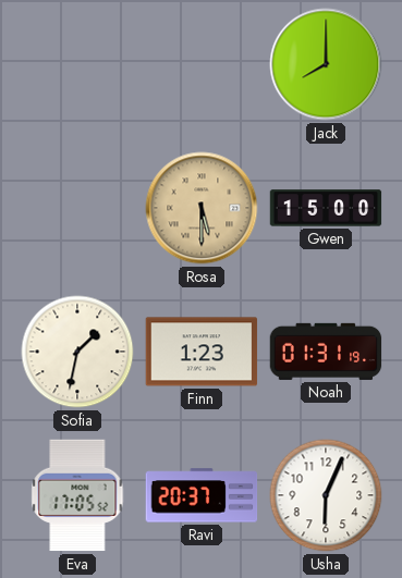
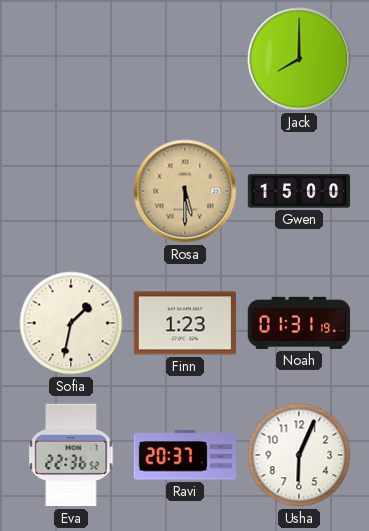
Eva: 17:05 -> 22:36
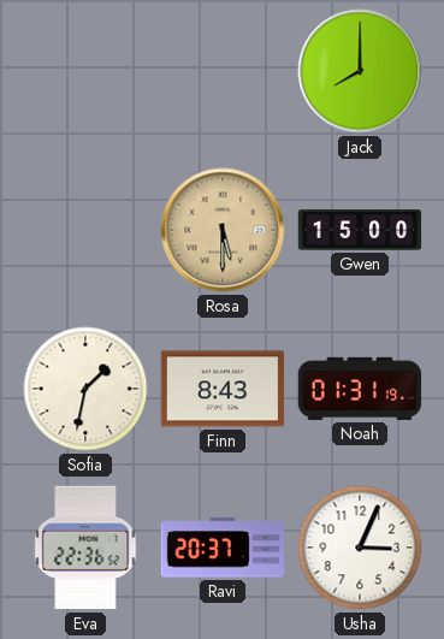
Finn: 1:23 -> 8:43
Usha: 6:04 -> 3:04
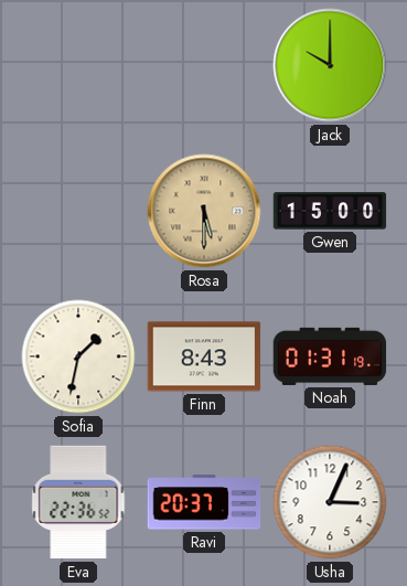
Jack: 8:00 -> 10:00
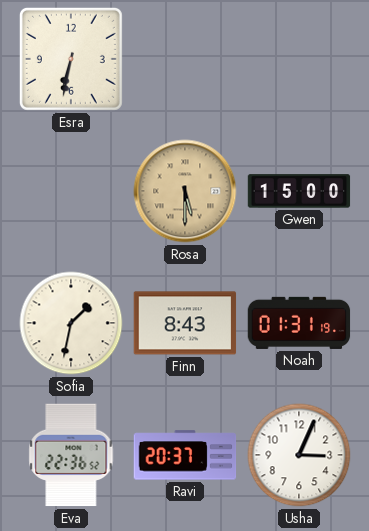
Esra: none -> 6:32
Jack: 10:00 -> none
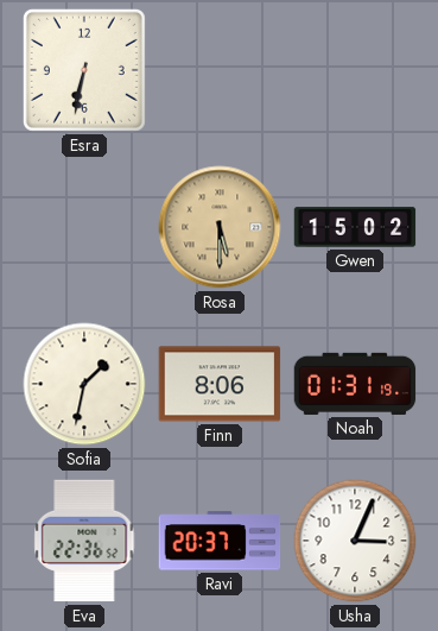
Gwen: 15:00 -> 15:02
Finn: 8:43 -> 8:06
